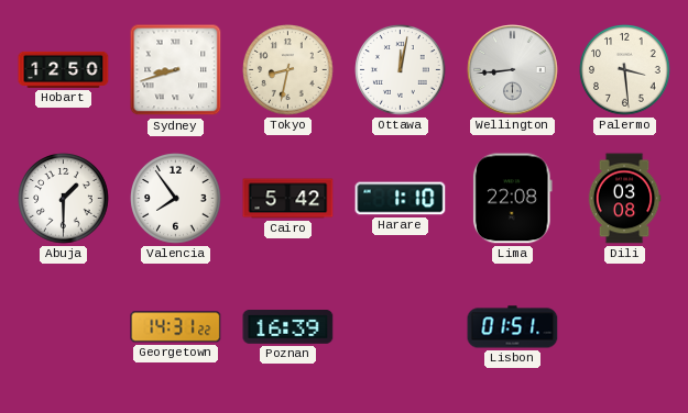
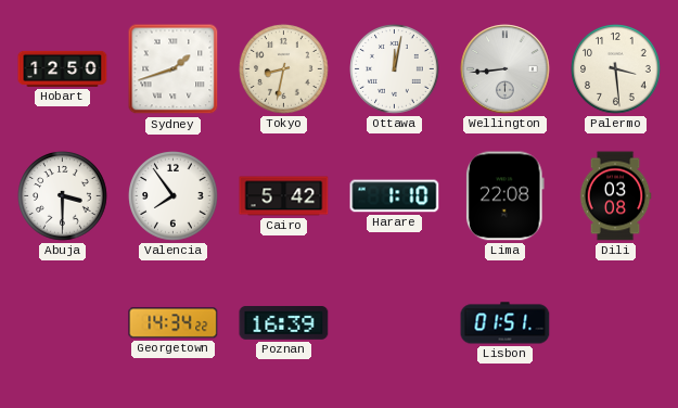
Sydney: 8:42 -> 1:42
Abuja: 1:30 -> 3:30
Georgetown: 14:31 -> 14:34
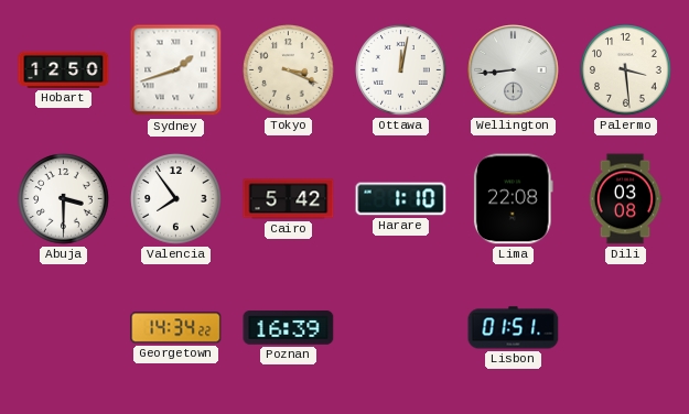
Tokyo: 8:32 -> 3:19
